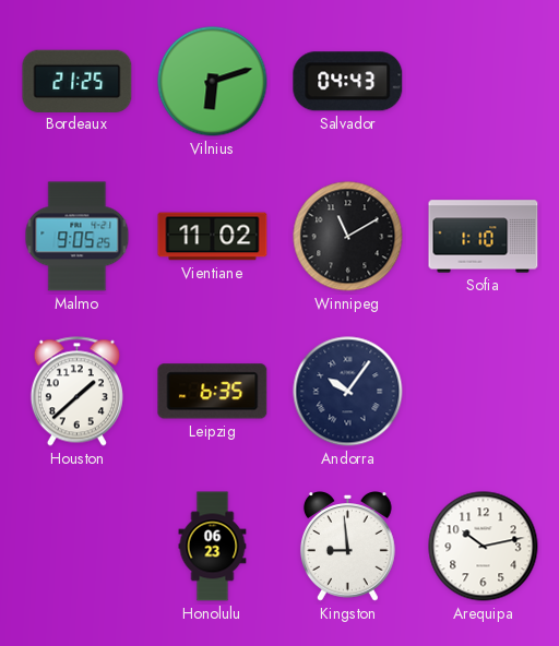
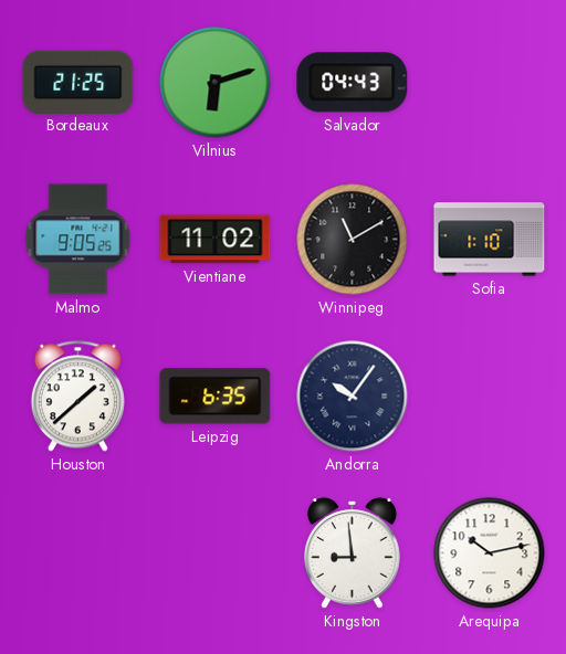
Honolulu: 06:23 -> none
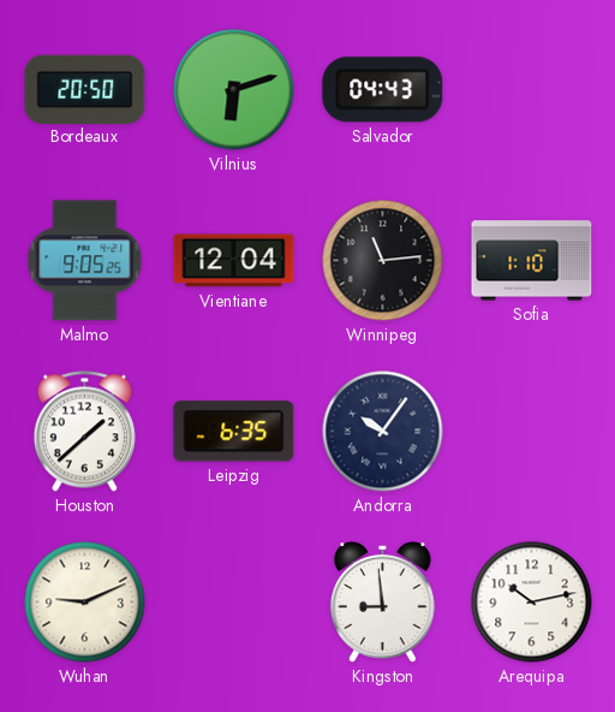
Bordeaux: 21:25 -> 20:50
Vientiane: 11:02 -> 12:04
Winnipeg: 11:10 -> 11:14
Wuhan: none -> 9:11
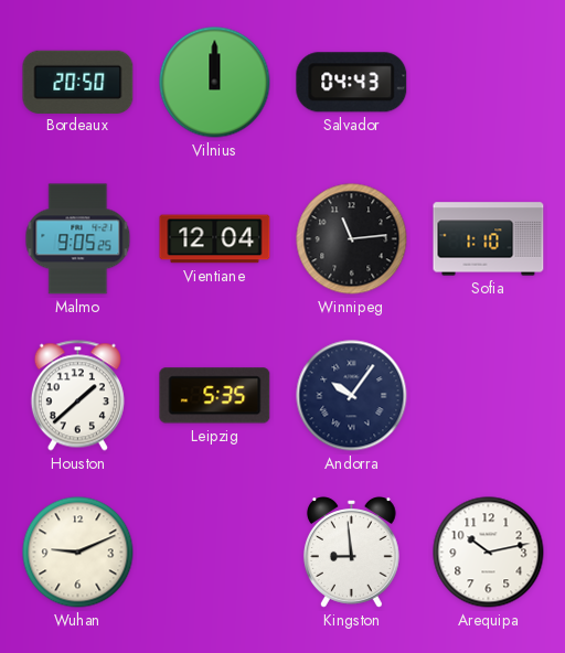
Vilnius: 6:12 -> 12:00
Leipzig: 6:35 -> 5:35
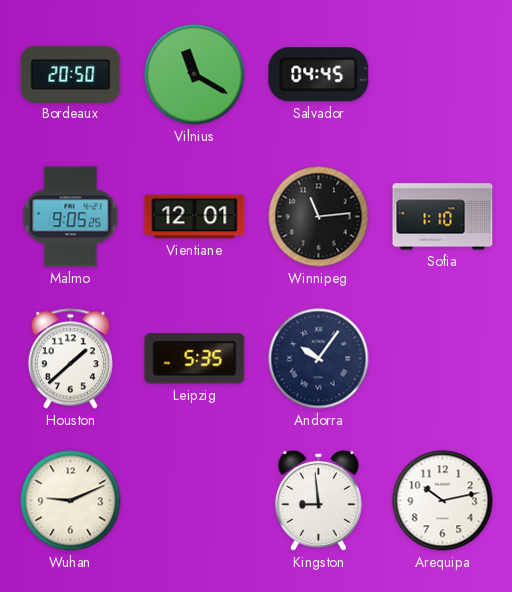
Vilnius: 12:00 -> 11:20
Salvador: 04:43 -> 04:45
Vientiane: 12:04 -> 12:01
